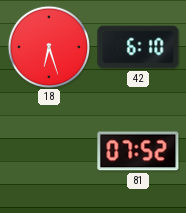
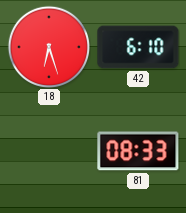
81: 07:52 -> 08:33
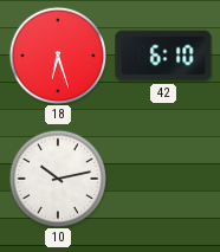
10: none -> 10:13
81: 08:33 -> none
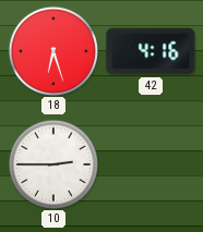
42: 6:10 -> 4:16
10: 10:13 -> 2:45
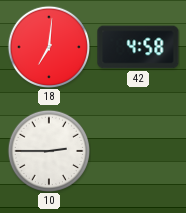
18: 6:27 -> 7:01
42: 4:16 -> 4:58
